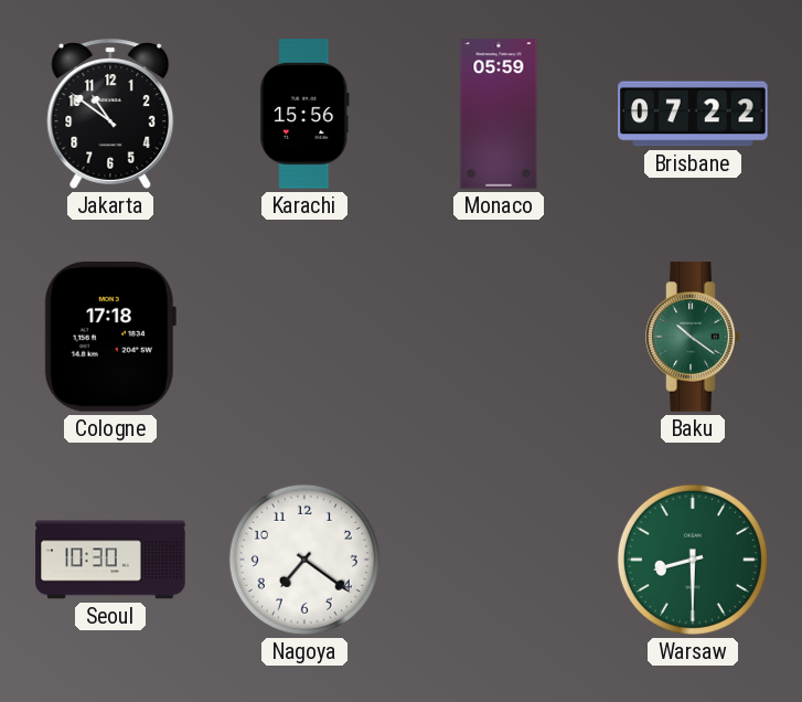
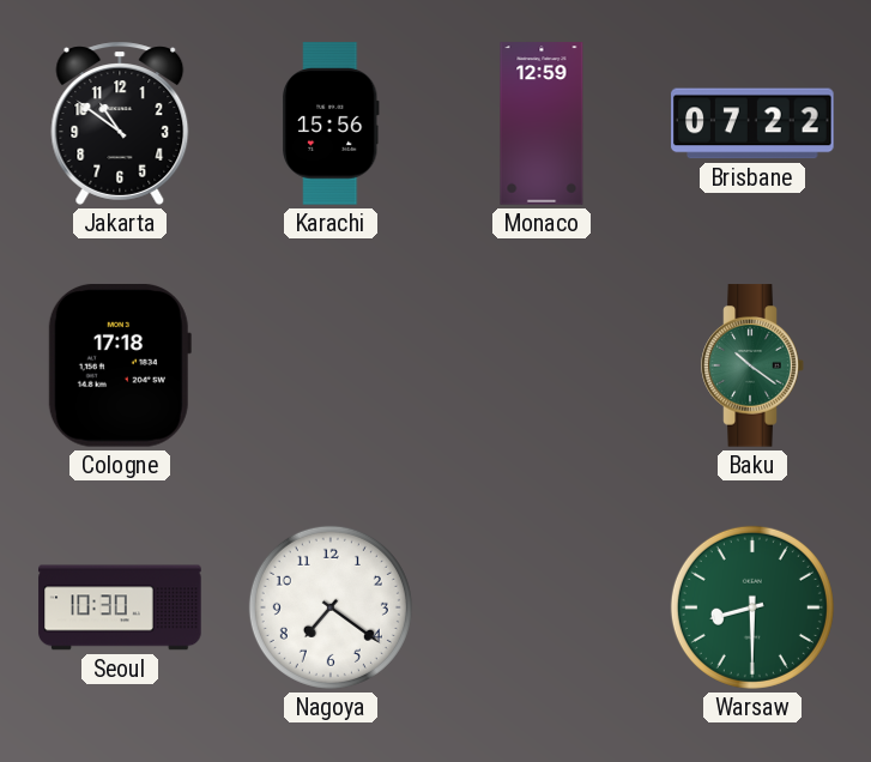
Monaco: 05:59 -> 12:59
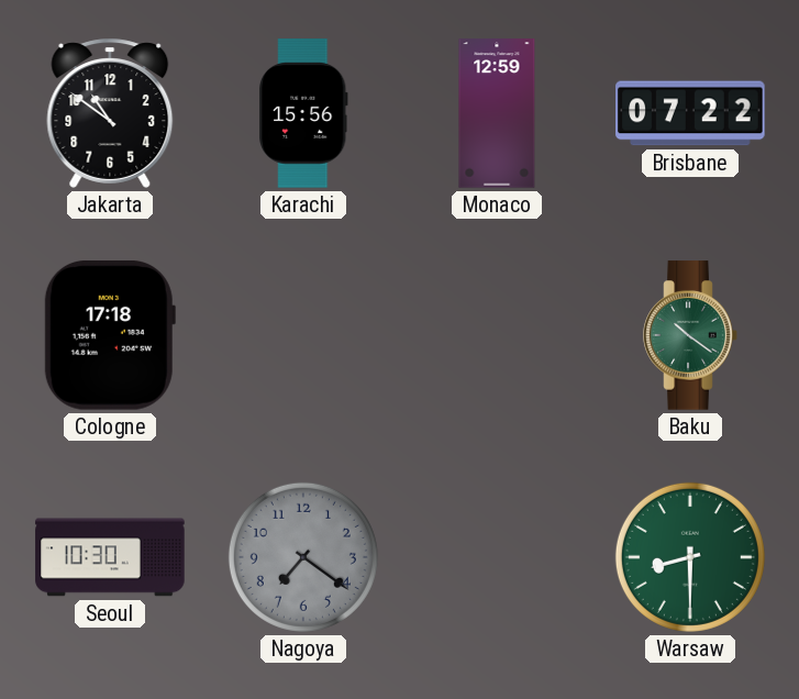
Nagoya dial: white -> grey
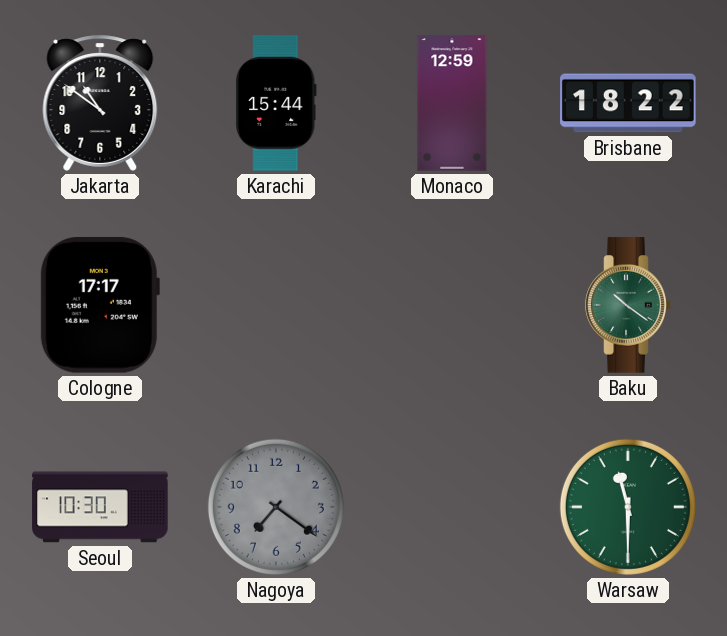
Karachi: 15:56 -> 15:44
Brisbane: 07:22 -> 18:22
Cologne: 17:18 -> 17:17
Warsaw: 8:30 -> 11:30
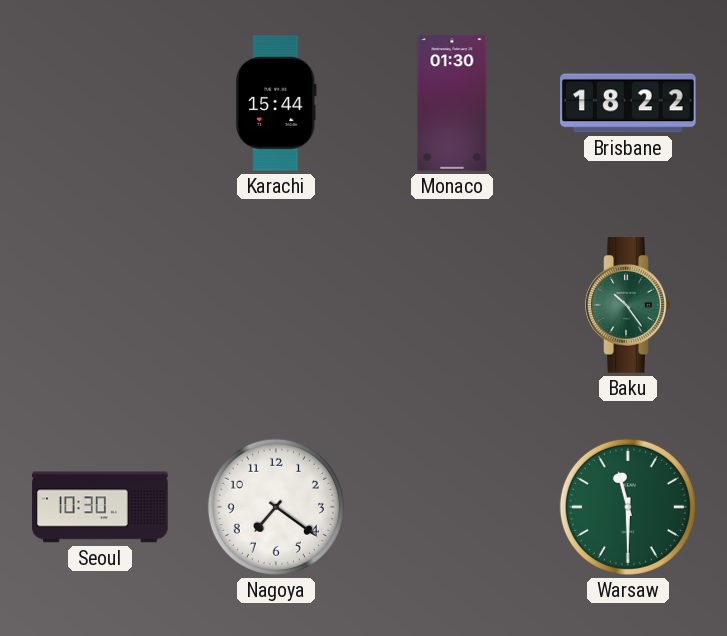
Jakarta: 10:51 -> none
Monaco: 12:59 -> 01:30
Cologne: 17:17 -> none
Baku: 10:21 -> 10:24
Nagoya dial: grey -> white
